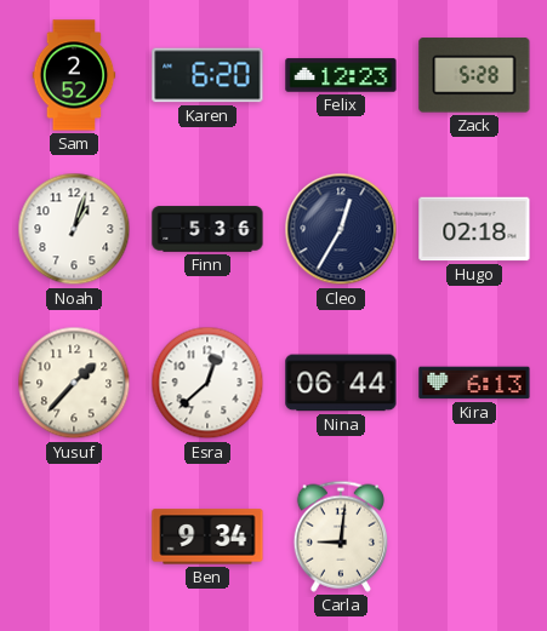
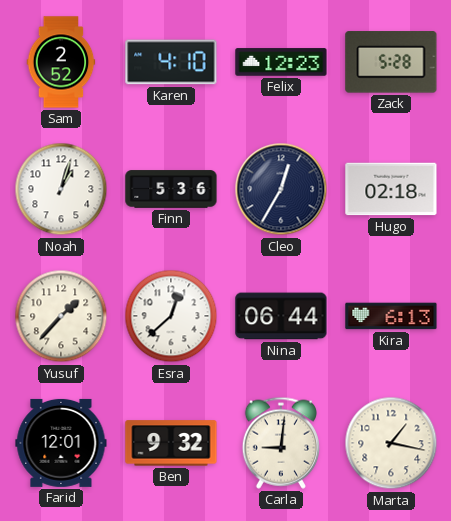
Karen: 6:20 -> 4:10
Farid: none -> 12:01
Ben: 9:34 -> 9:32
Marta: none -> 1:17
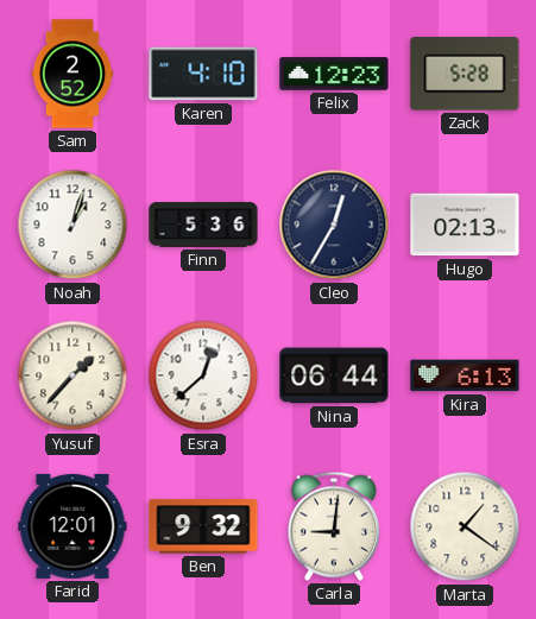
Hugo: 02:18 -> 02:13
Marta: 1:17 -> 1:21
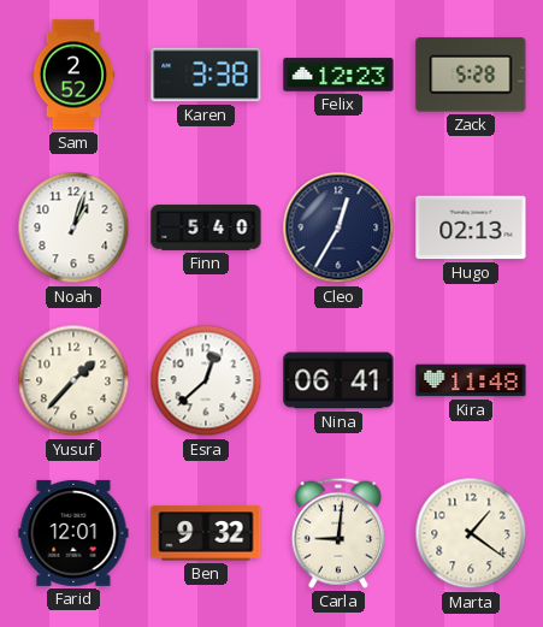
Karen: 4:10 -> 3:38
Finn: 5:36 -> 5:40
Nina: 06:44 -> 06:41
Kira: 6:13 -> 11:48
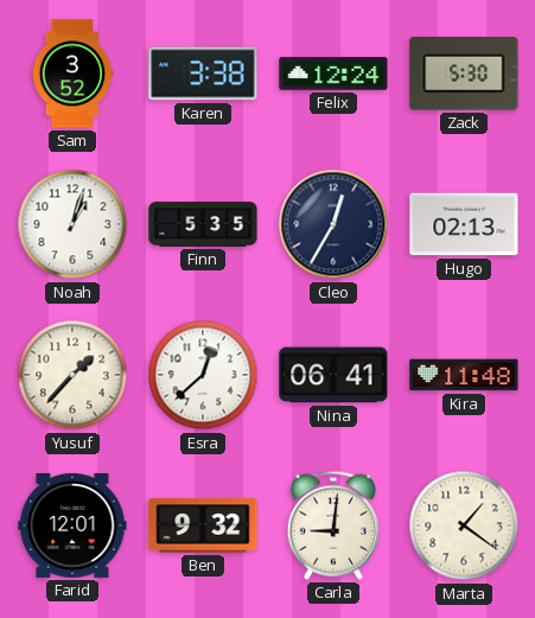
Sam: 2:52 -> 3:52
Felix: 12:23 -> 12:24
Zack: 5:28 -> 5:30
Finn: 5:40 -> 5:35
